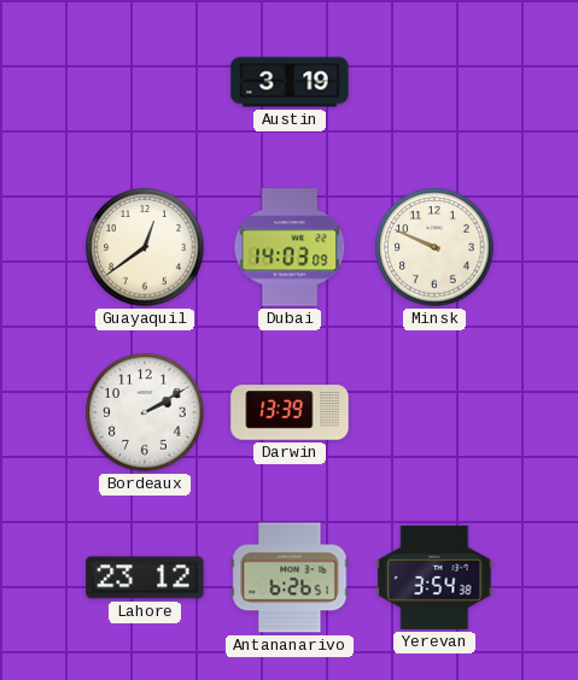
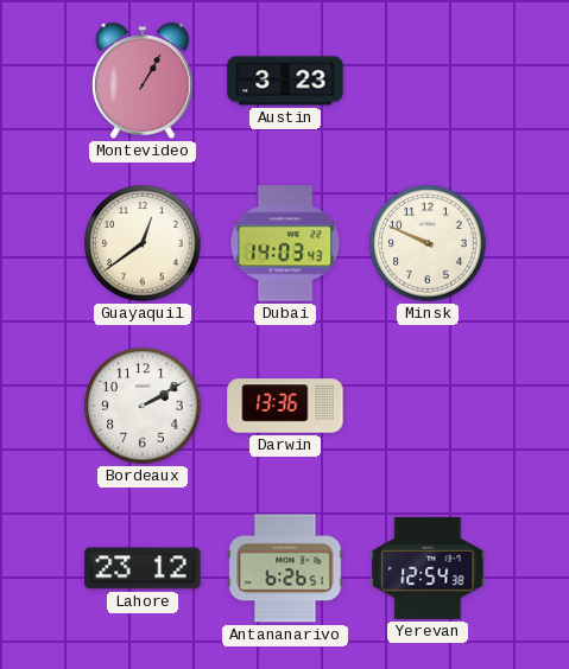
Montevideo: none -> 1:05
Austin: 3:19 -> 3:23
Dubai: 14:03:09 -> 14:03:43
Darwin: 13:39 -> 13:36
Yerevan: 3:54 -> 12:54
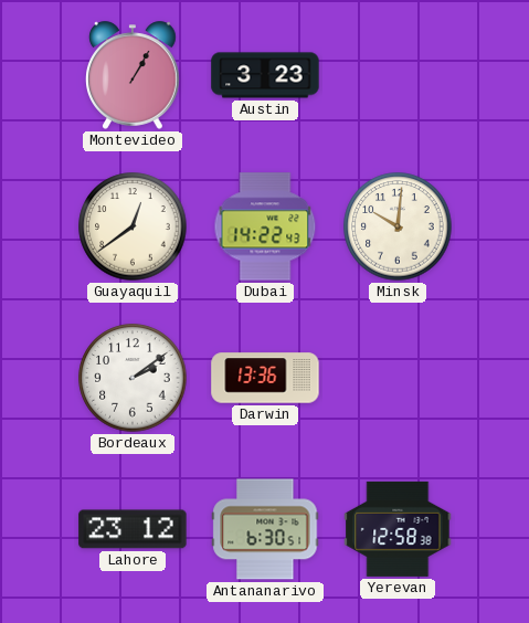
Dubai: 14:03 -> 14:22
Minsk: 9:49 -> 10:01
Bordeaux: 2:10 -> 2:09
Antananarivo: 6:26 -> 6:30
Yerevan: 12:54 -> 12:58
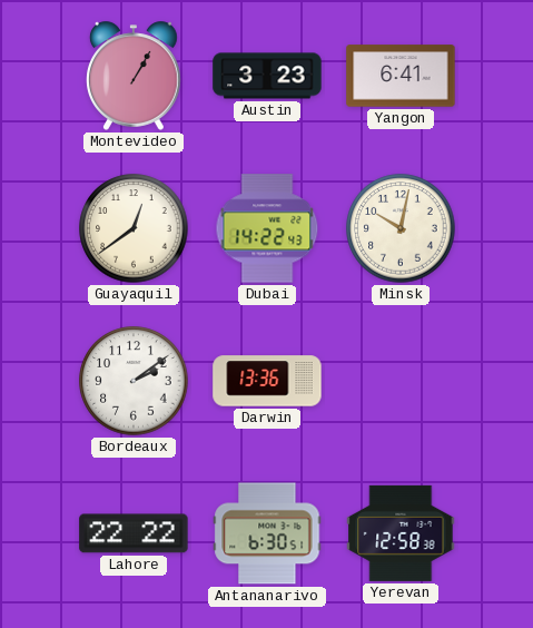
Yangon: none -> 6:41
Minsk: 10:01 -> 10:02
Lahore: 23:12 -> 22:22
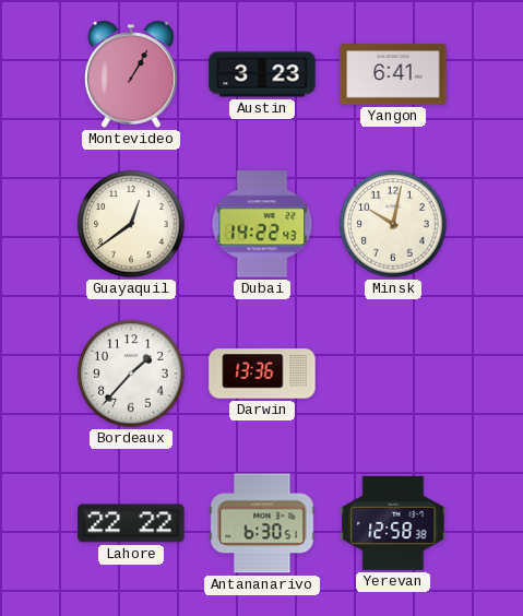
Bordeaux: 2:09 -> 1:37
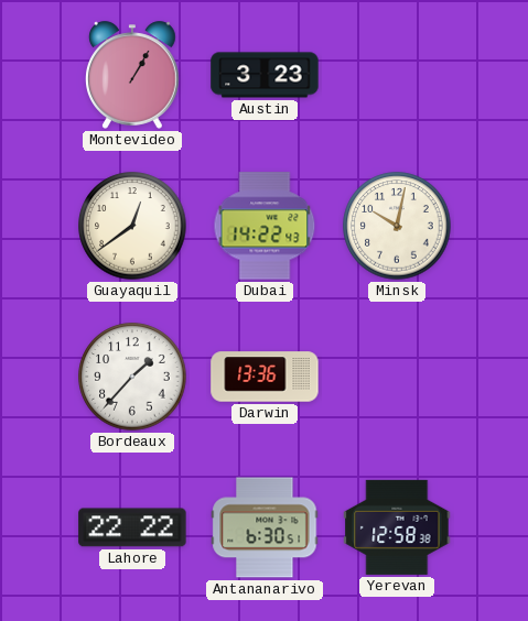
Yangon: 6:41 -> none
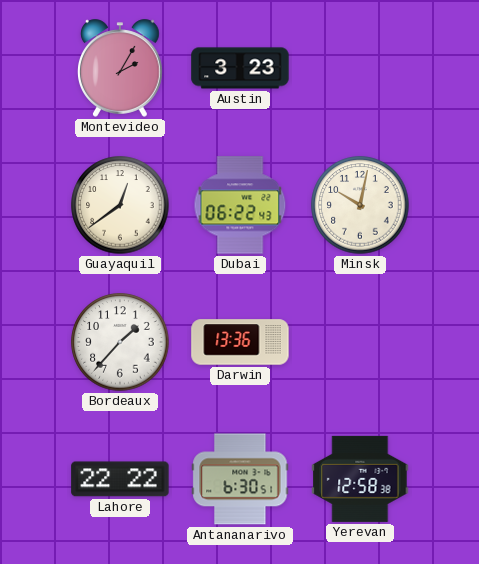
Montevideo: 1:05 -> 2:05
Dubai: 14:22 -> 06:22
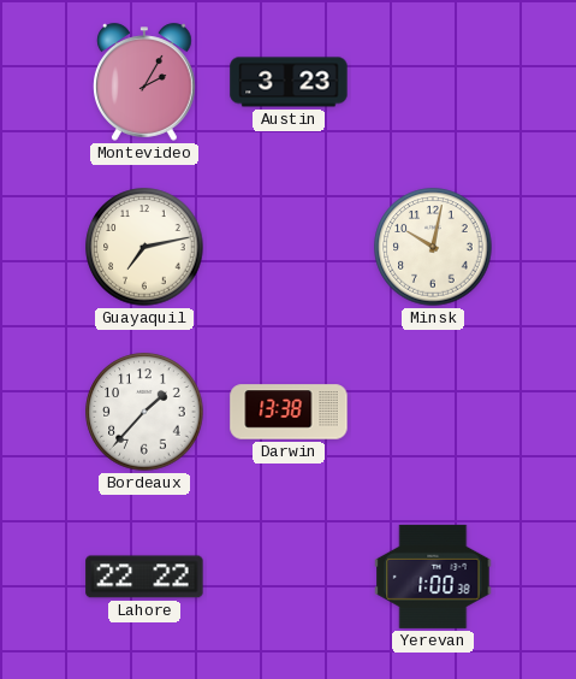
Guayaquil: 12:39 -> 7:13
Dubai: 06:22 -> none
Darwin: 13:36 -> 13:38
Antananarivo: 6:30 -> none
Yerevan: 12:58 -> 1:00
